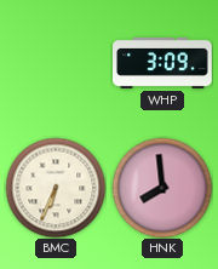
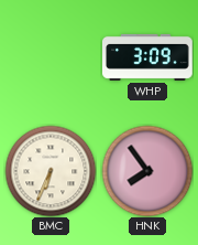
HNK: 7:59 -> 7:54
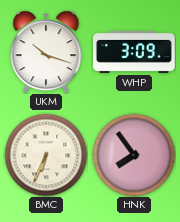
UKM: none -> 10:18
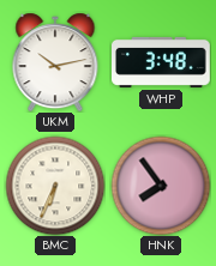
UKM: 10:18 -> 10:13
WHP: 3:09 -> 3:48
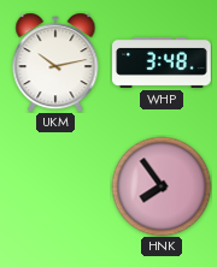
BMC: 6:34 -> none
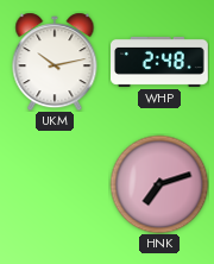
WHP: 3:48 -> 2:48
HNK: 7:54 -> 7:12
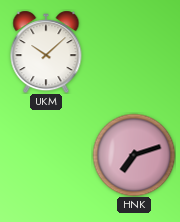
UKM: 10:13 -> 10:08
WHP: 2:48 -> none
